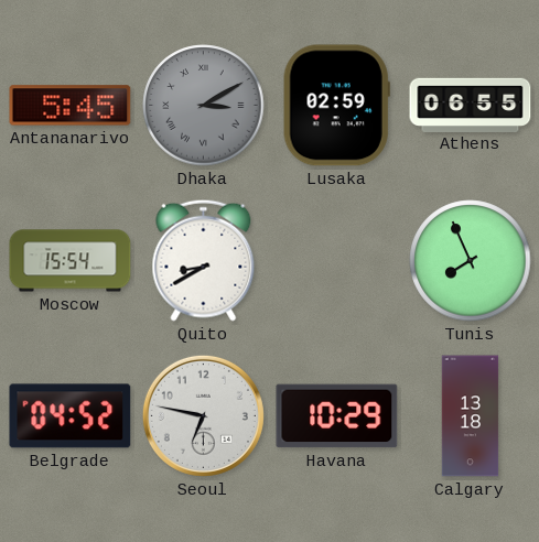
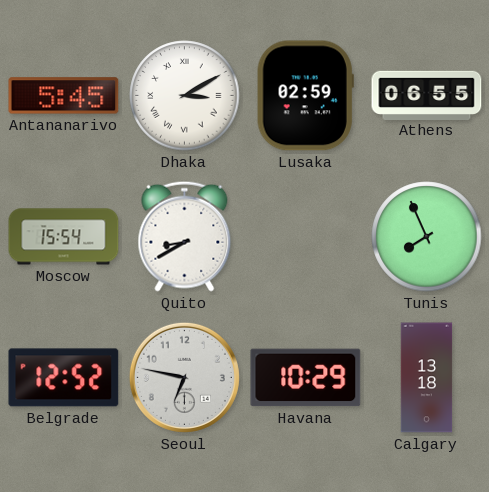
Dhaka dial: grey -> white
Belgrade: 04:52 -> 12:52
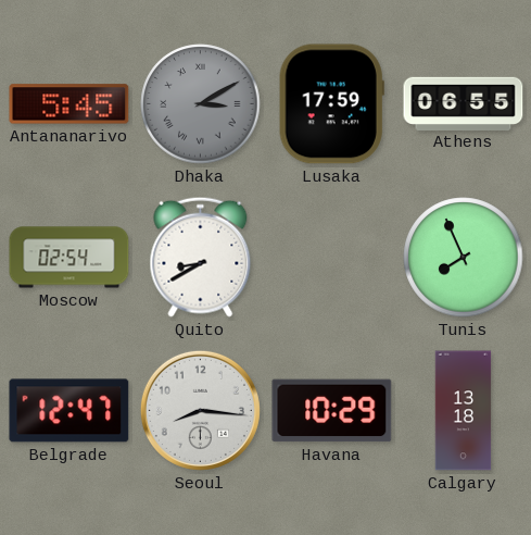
Dhaka dial: white -> grey
Lusaka: 02:59 -> 17:59
Moscow: 15:54 -> 02:54
Belgrade: 12:52 -> 12:47
Seoul: 6:47 -> 8:16
